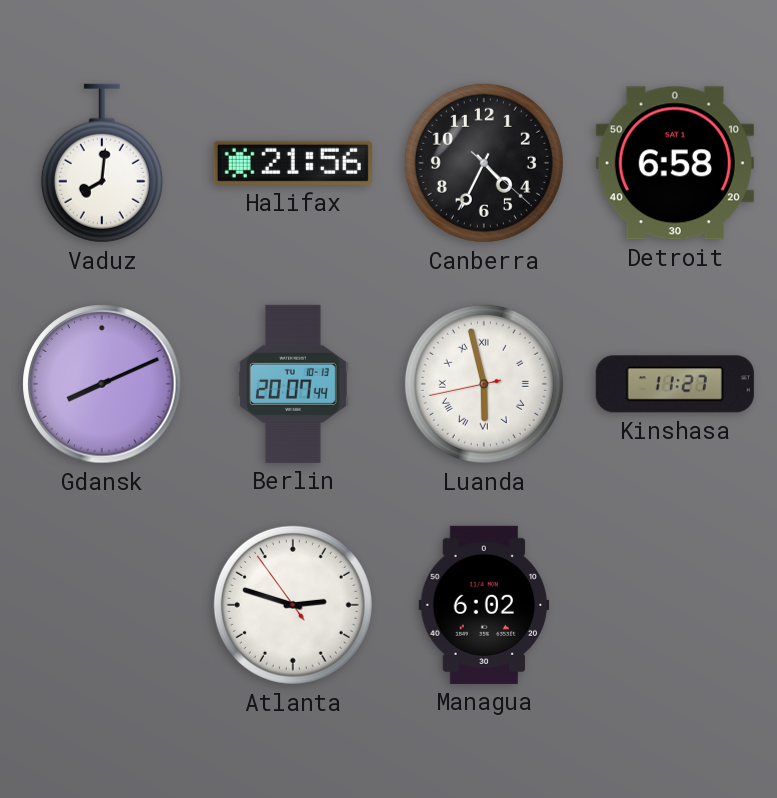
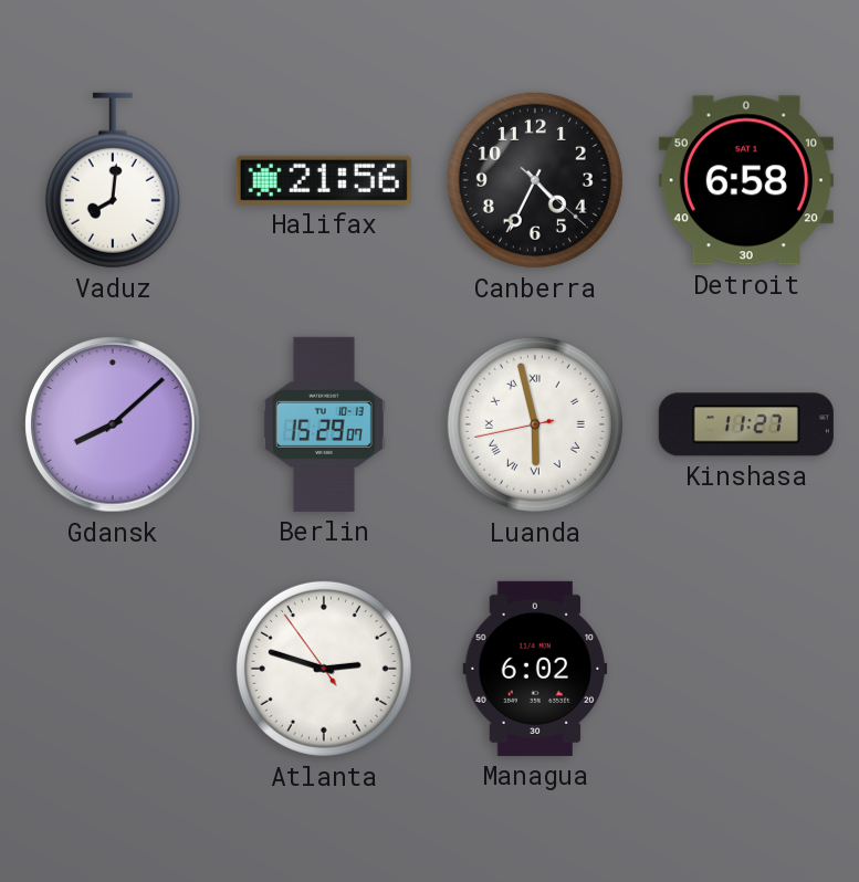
Gdansk: 8:11 -> 8:08
Berlin: 20:07 -> 15:29
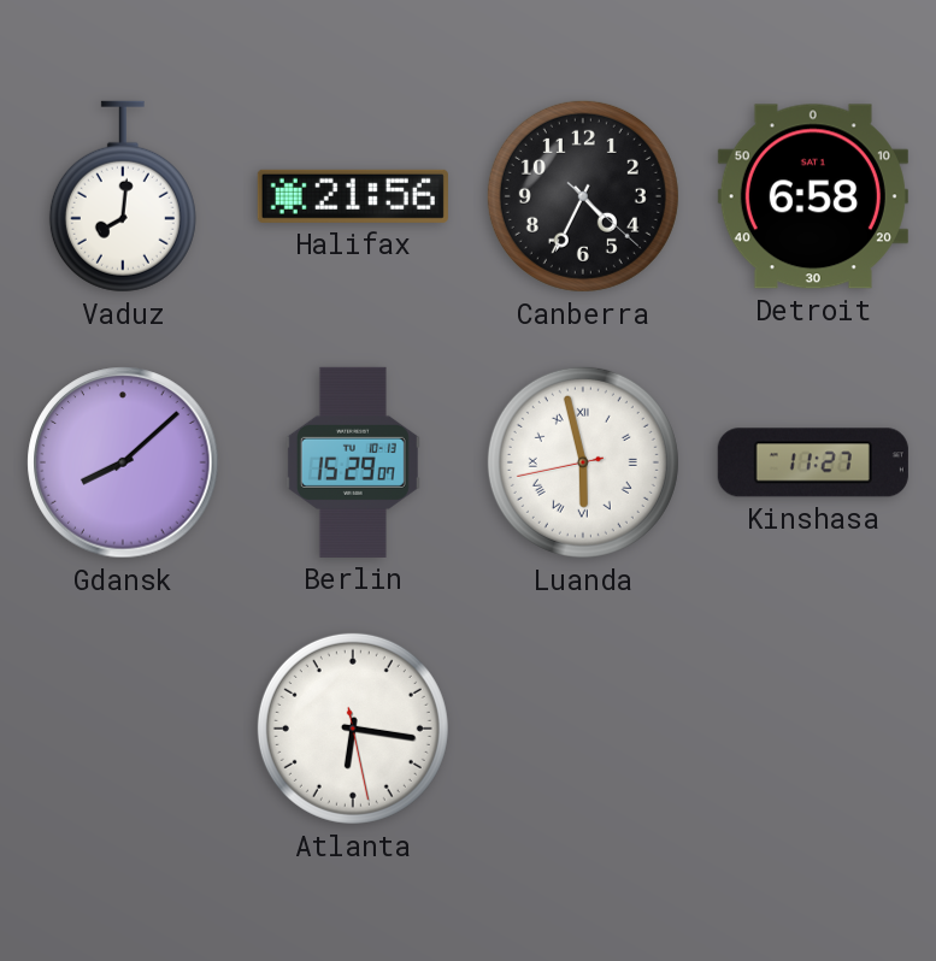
Atlanta: 2:47 -> 6:16
Managua: 6:02 -> none
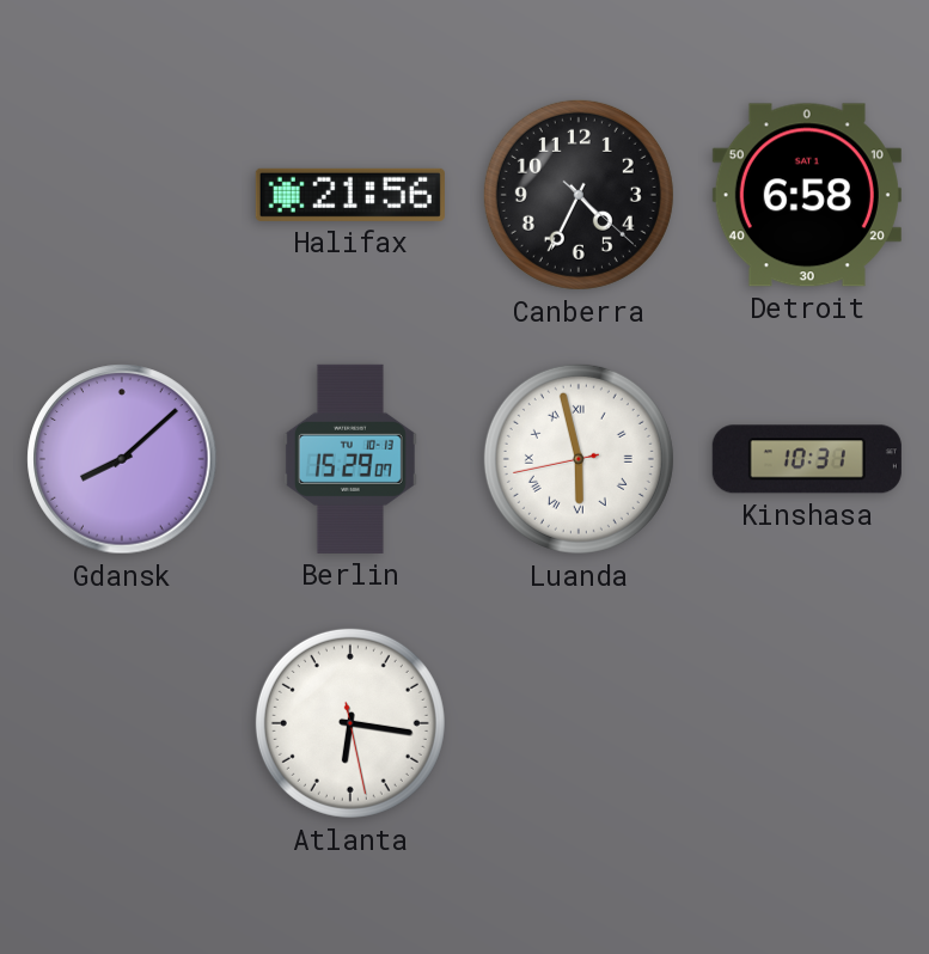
Vaduz: 8:01 -> none
Kinshasa: 11:27 -> 10:31
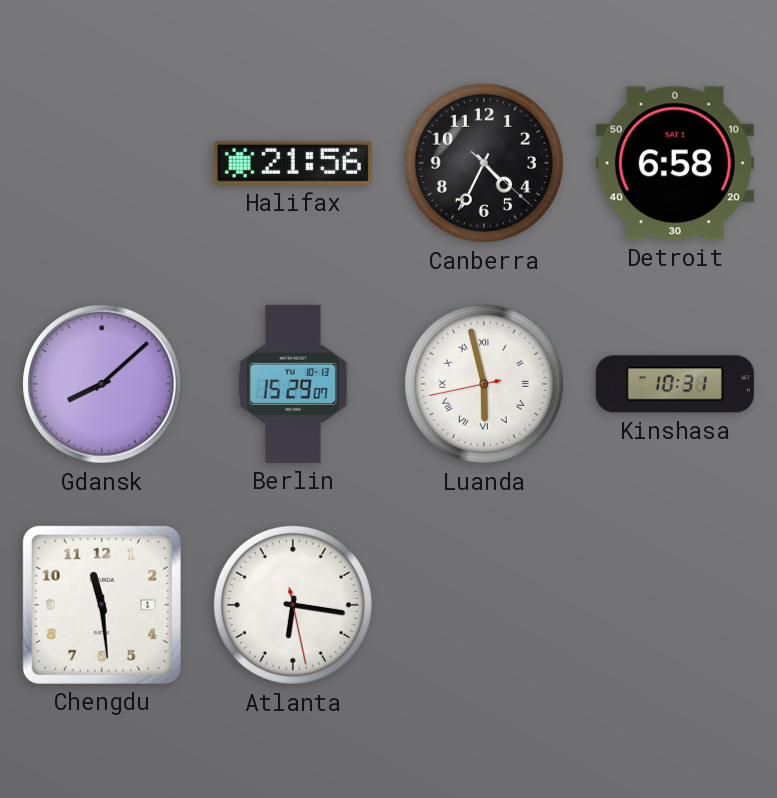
Chengdu: none -> 11:29
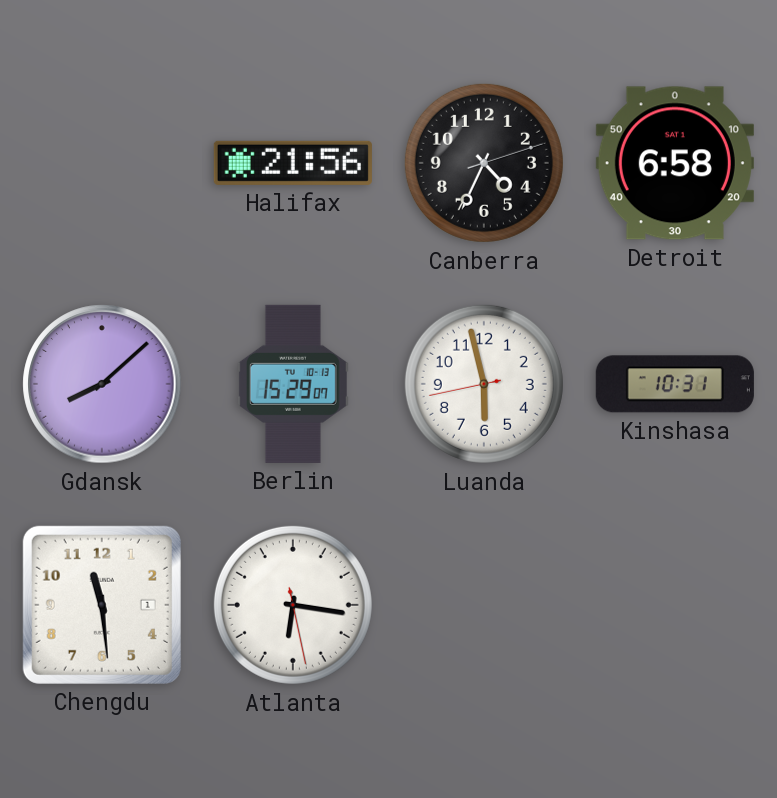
Canberra: 4:34:22 -> 4:34:12
Luanda numerals: Roman -> Arabic
